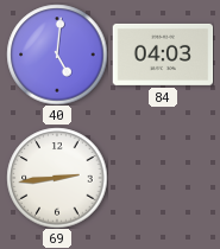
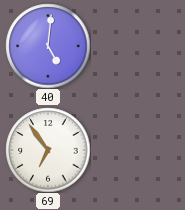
84: 04:03 -> none
69: 2:44 -> 6:54
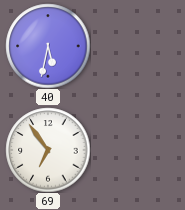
40: 5:01 -> 5:32
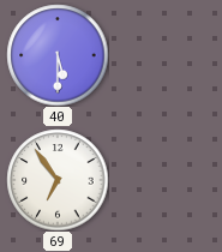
40: 5:32 -> 5:30
